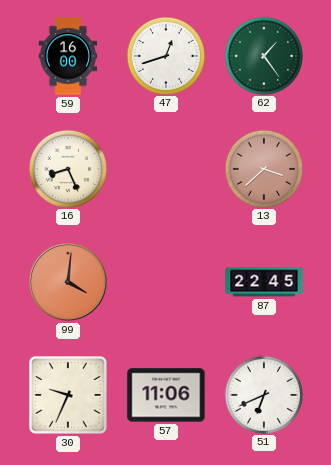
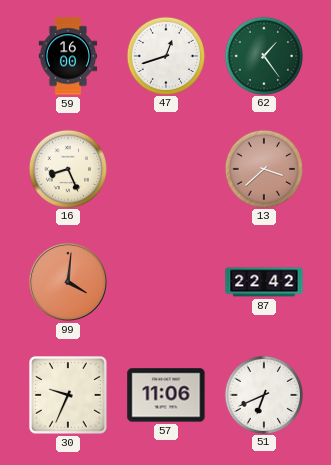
87: 22:45 -> 22:42
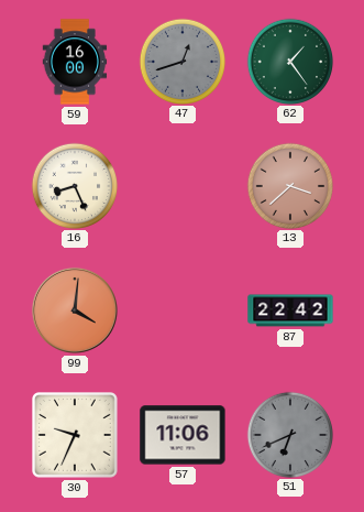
47 dial: white -> grey
51 dial: white -> grey
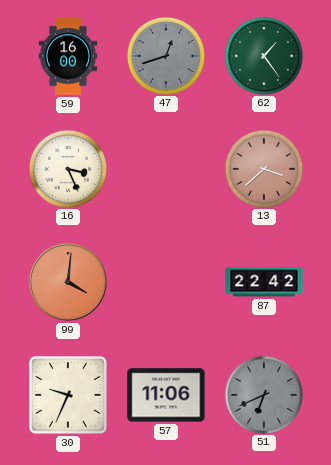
16: 8:26 -> 3:26
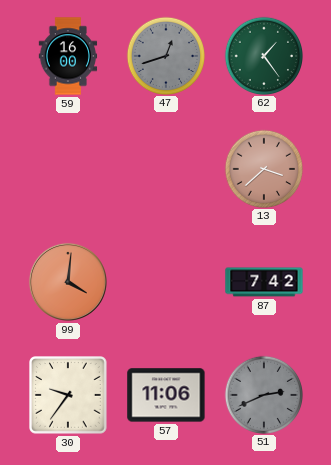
16: 3:26 -> none
87: 22:42 -> 7:42
30: 9:34 -> 9:36
51: 6:41 -> 2:41
